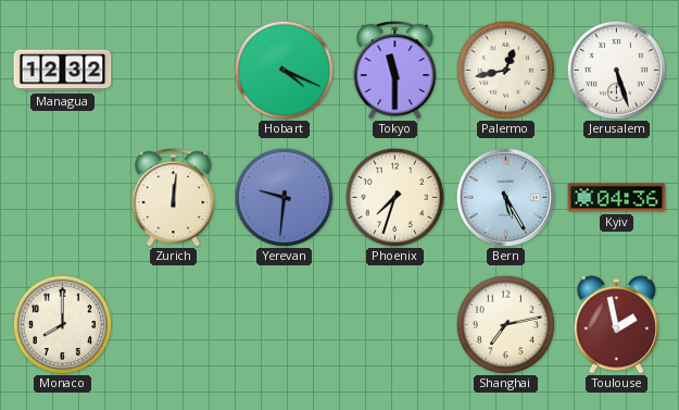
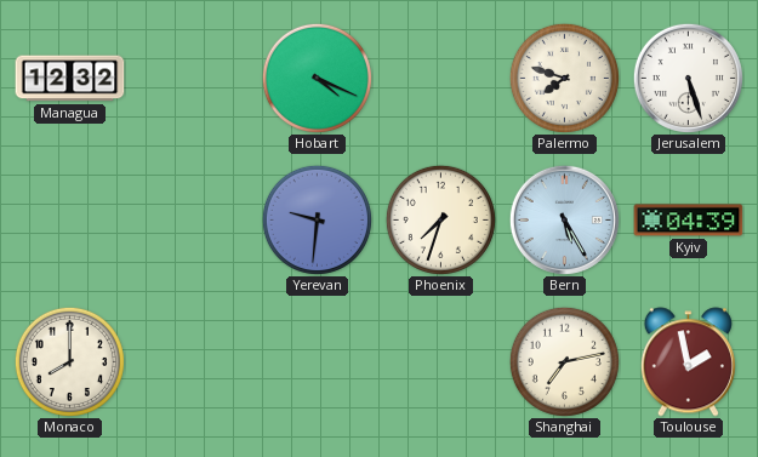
Tokyo: 11:30 -> none
Palermo: 12:43 -> 7:48
Zurich: 12:01 -> none
Kyiv: 04:36 -> 04:39
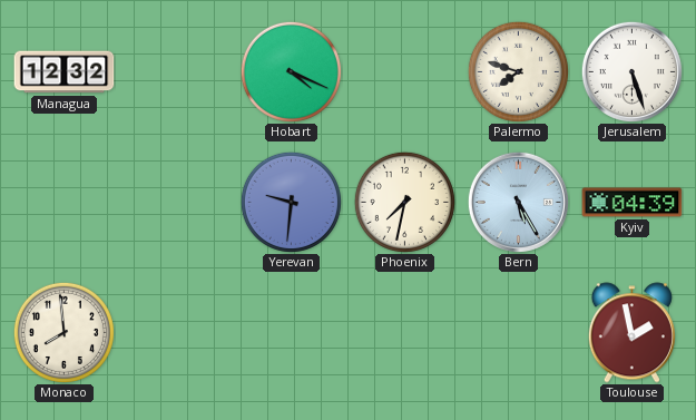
Phoenix: 7:33 -> 7:32
Monaco: 8:00 -> 7:59
Shanghai: 7:13 -> none
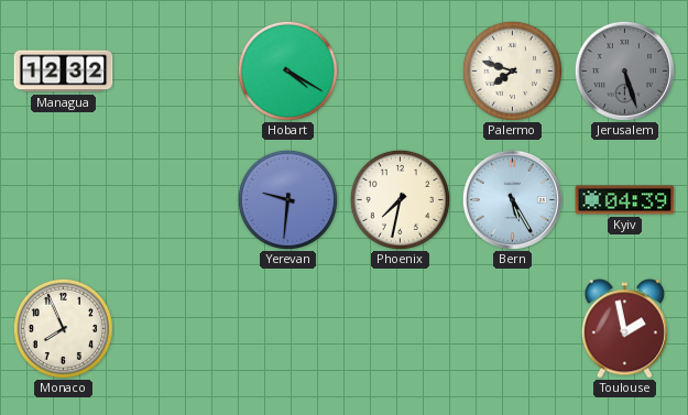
Hobart: 4:19 -> 4:20
Jerusalem dial: white -> grey
Monaco: 7:59 -> 7:56
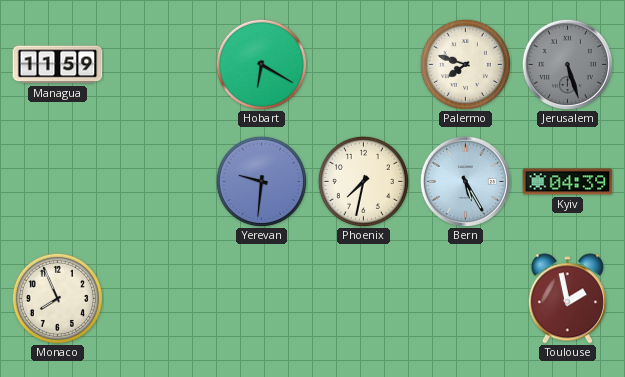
Managua: 12:32 -> 11:59
Hobart: 4:20 -> 6:20
